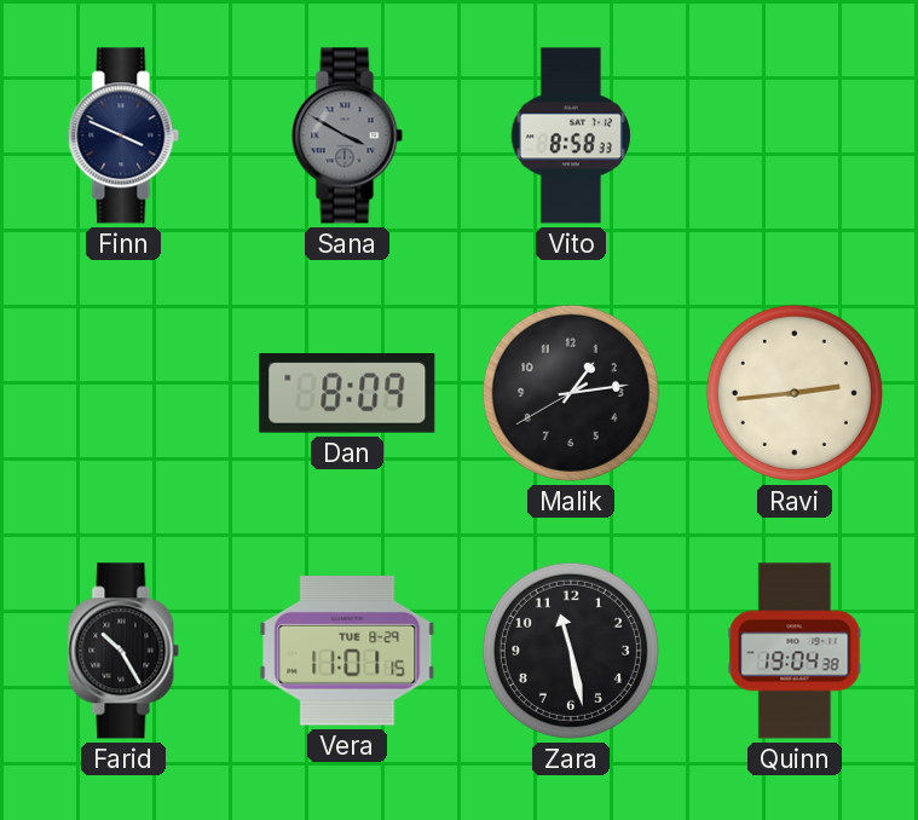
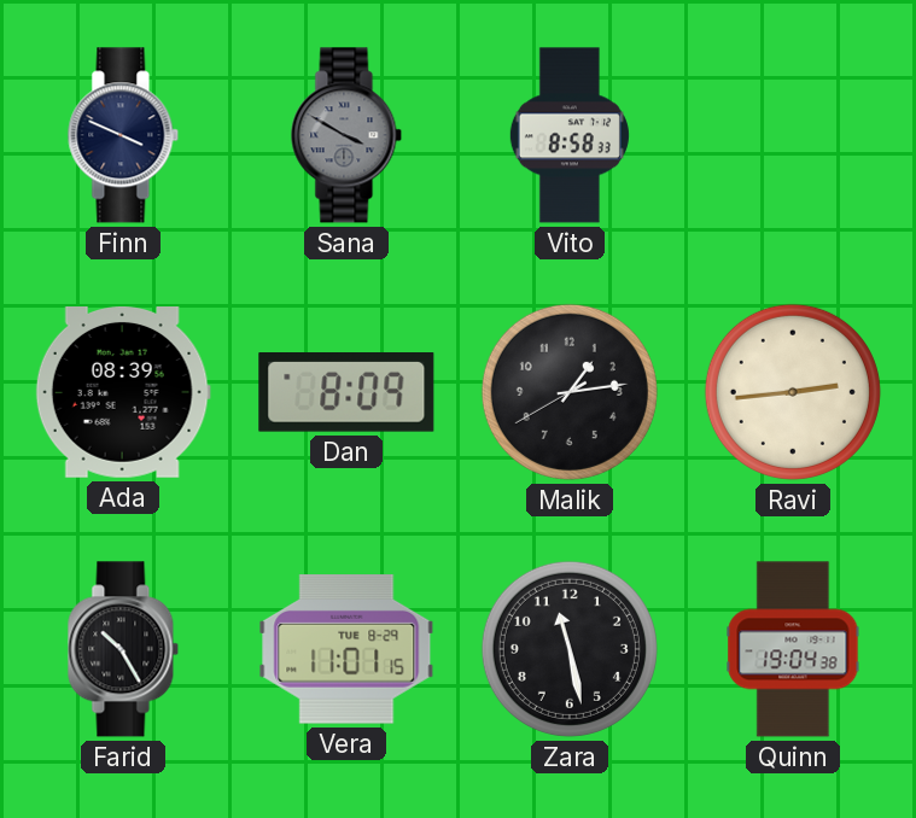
Ada: none -> 08:39
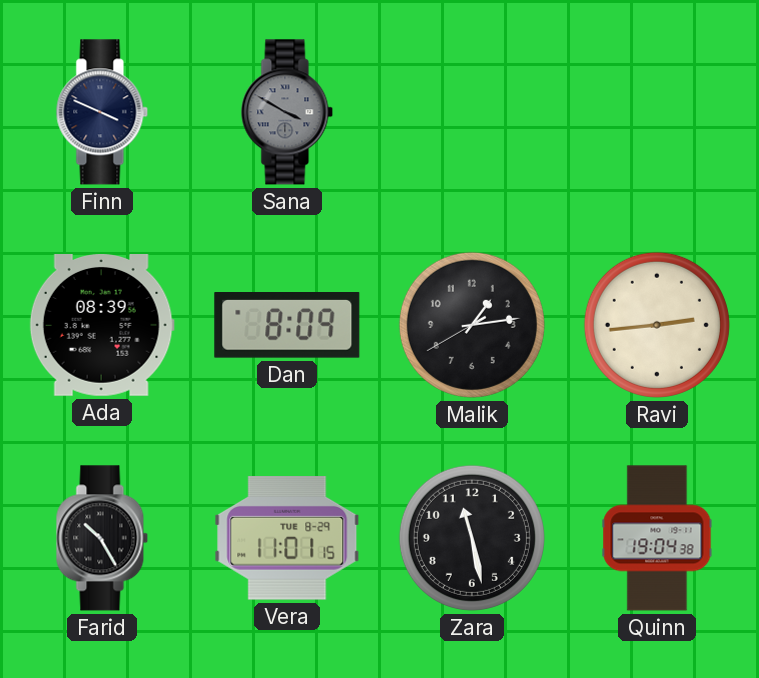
Vito: 8:58 -> none
